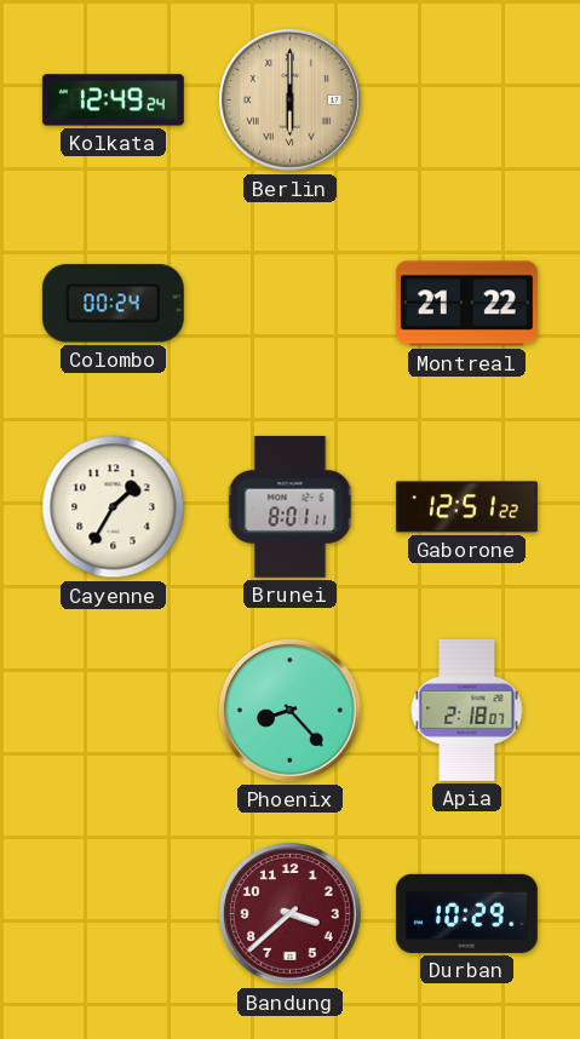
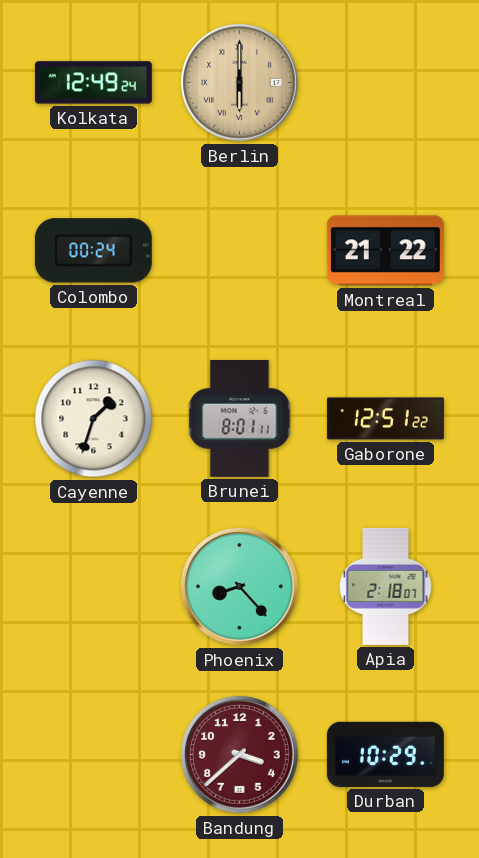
Cayenne: 1:35 -> 1:33
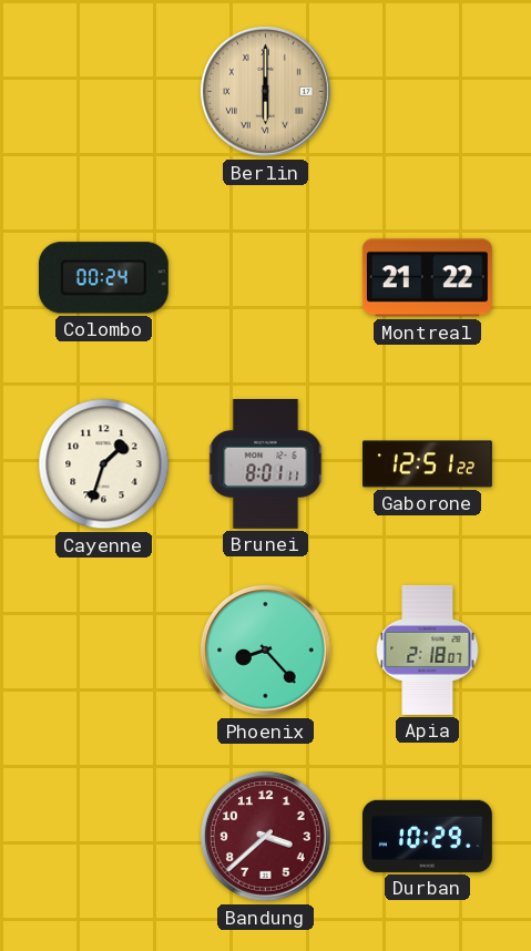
Kolkata: 12:49 -> none
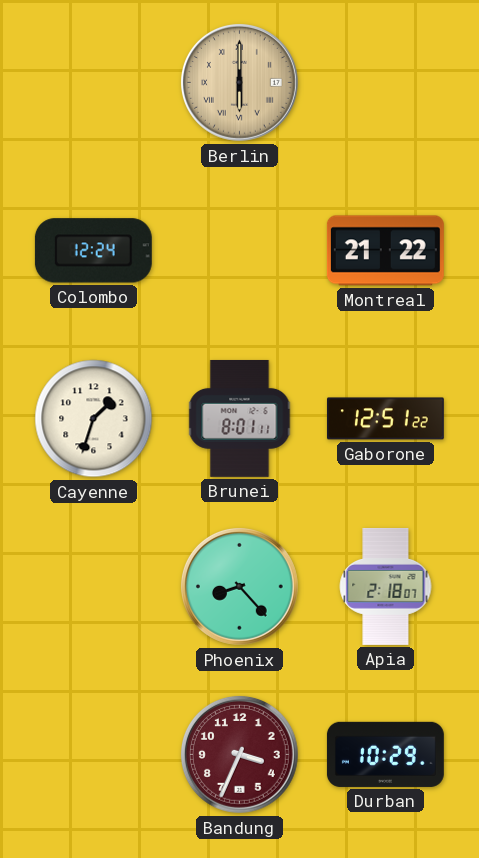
Colombo: 00:24 -> 12:24
Bandung: 3:38 -> 3:34
